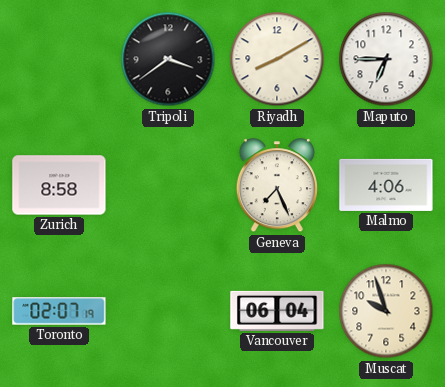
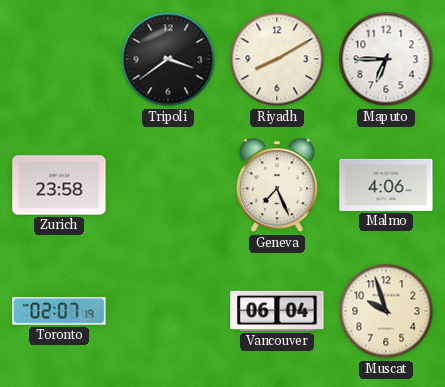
Zurich: 8:58 -> 23:58
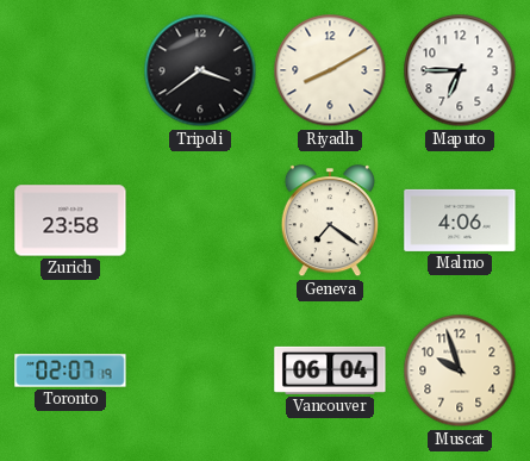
Geneva: 7:26 -> 7:21
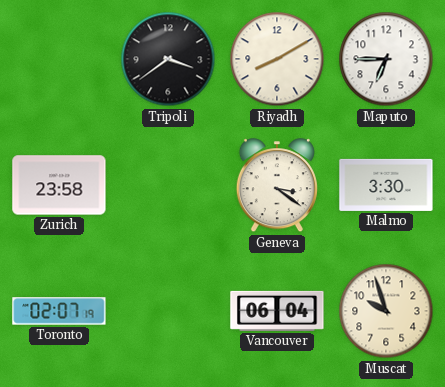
Geneva: 7:21 -> 3:21
Malmo: 4:06 -> 3:30
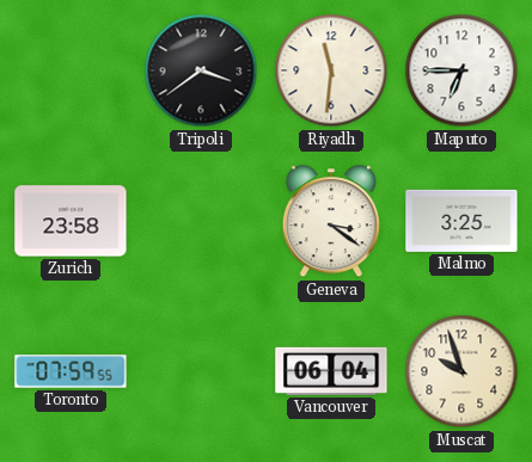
Riyadh: 8:10 -> 11:31
Malmo: 3:30 -> 3:25
Toronto: 02:07 -> 07:59
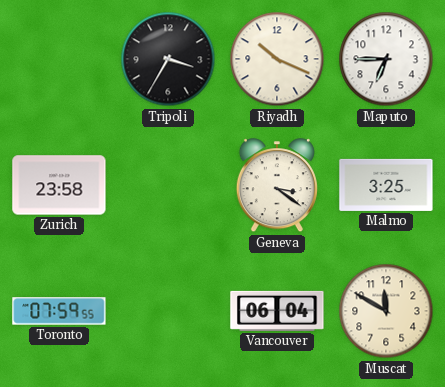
Tripoli: 3:39 -> 3:35
Riyadh: 11:31 -> 10:19
Muscat: 9:57 -> 11:50
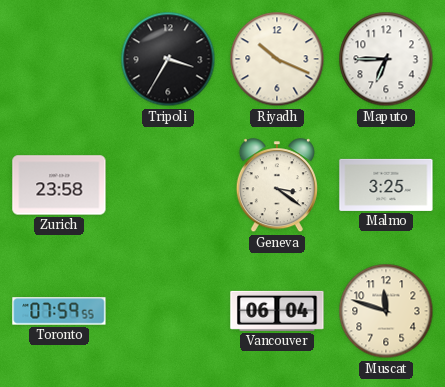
Muscat: 11:50 -> 11:48
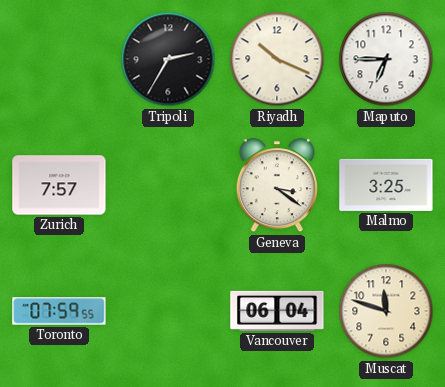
Tripoli: 3:35 -> 2:35
Zurich: 23:58 -> 7:57
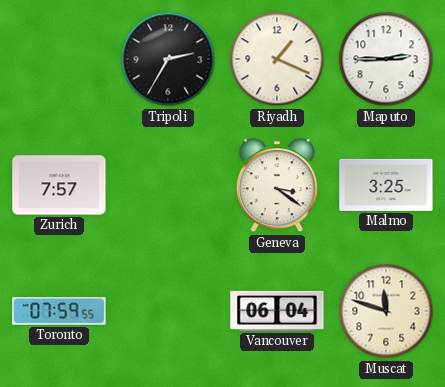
Riyadh: 10:19 -> 1:19
Maputo: 6:45 -> 2:45
